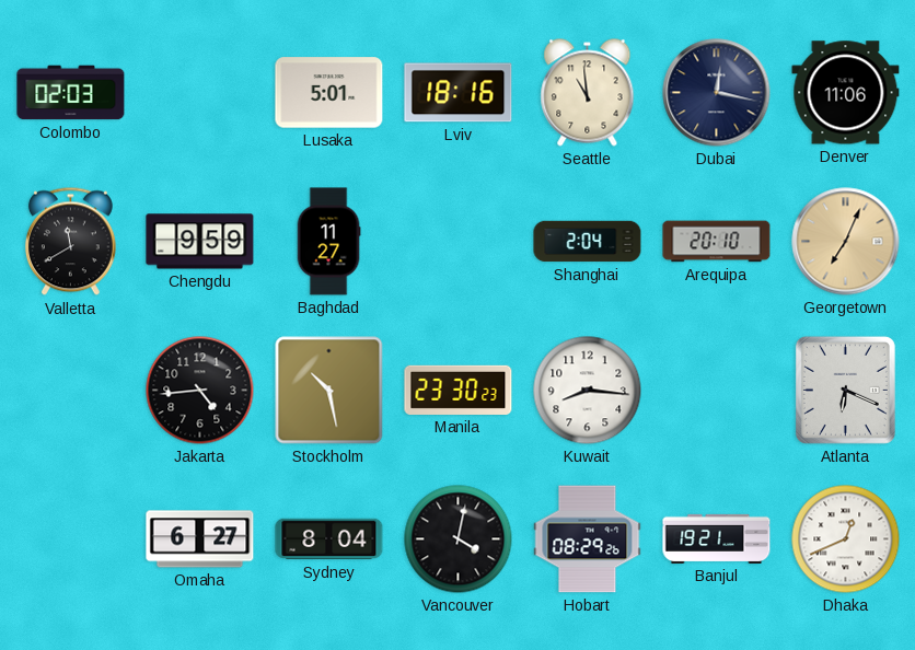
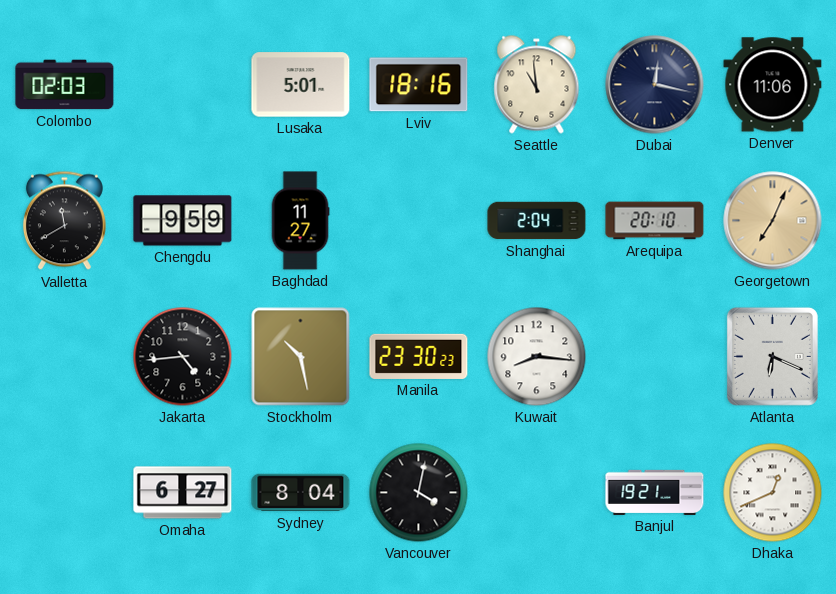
Hobart: 08:29 -> none
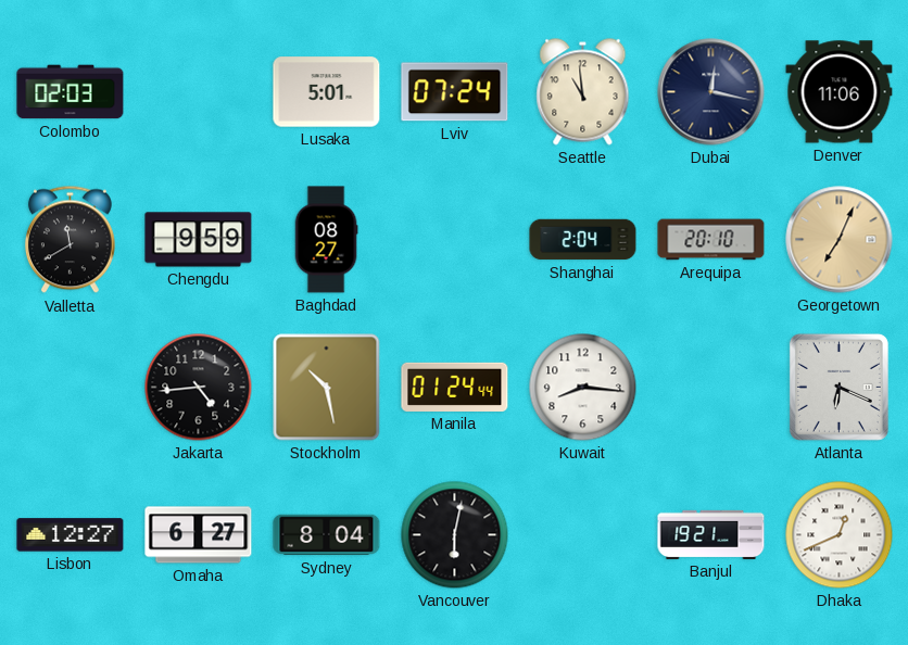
Lviv: 18:16 -> 07:24
Baghdad: 11:27 -> 08:27
Manila: 23:30 -> 01:24
Lisbon: none -> 12:27
Vancouver: 4:02 -> 6:02
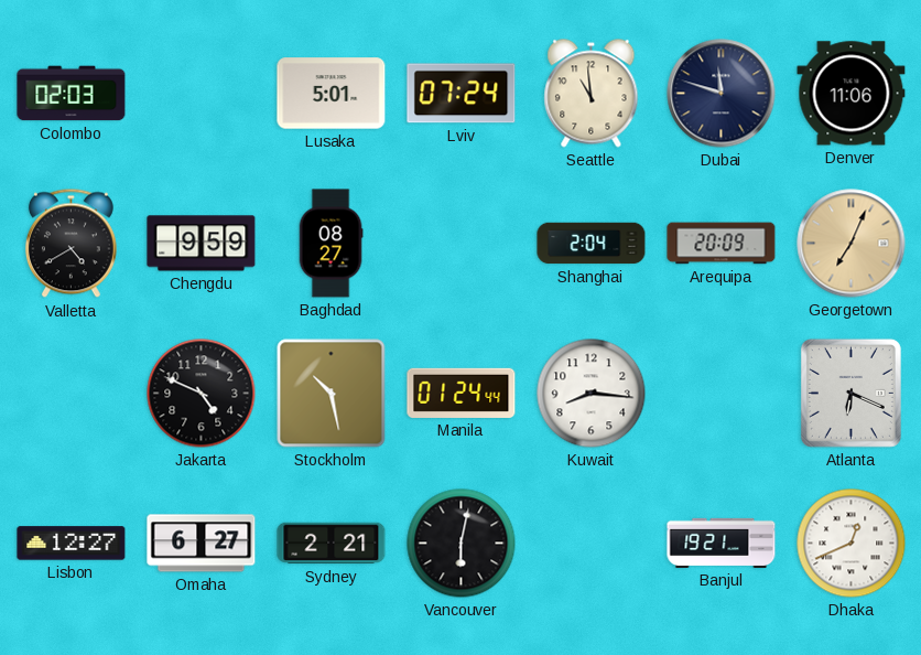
Dubai: 12:17 -> 11:48
Valletta: 11:40 -> 4:40
Arequipa: 20:10 -> 20:09
Jakarta: 4:44 -> 4:49
Sydney: 8:04 -> 2:21
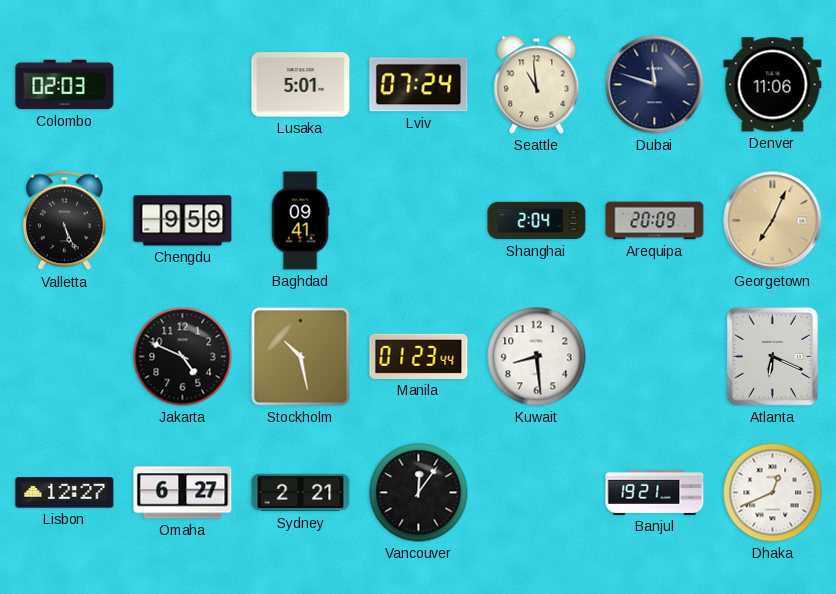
Valletta: 4:40 -> 5:26
Baghdad: 08:27 -> 09:41
Manila: 01:24 -> 01:23
Kuwait: 8:16 -> 8:29
Vancouver: 6:02 -> 12:06
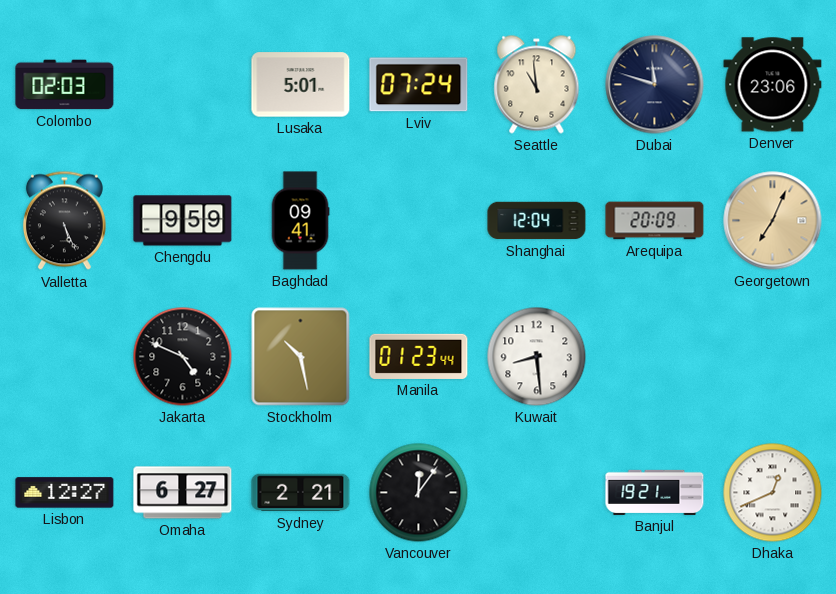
Denver: 11:06 -> 23:06
Shanghai: 2:04 -> 12:04
Atlanta: 6:19 -> none
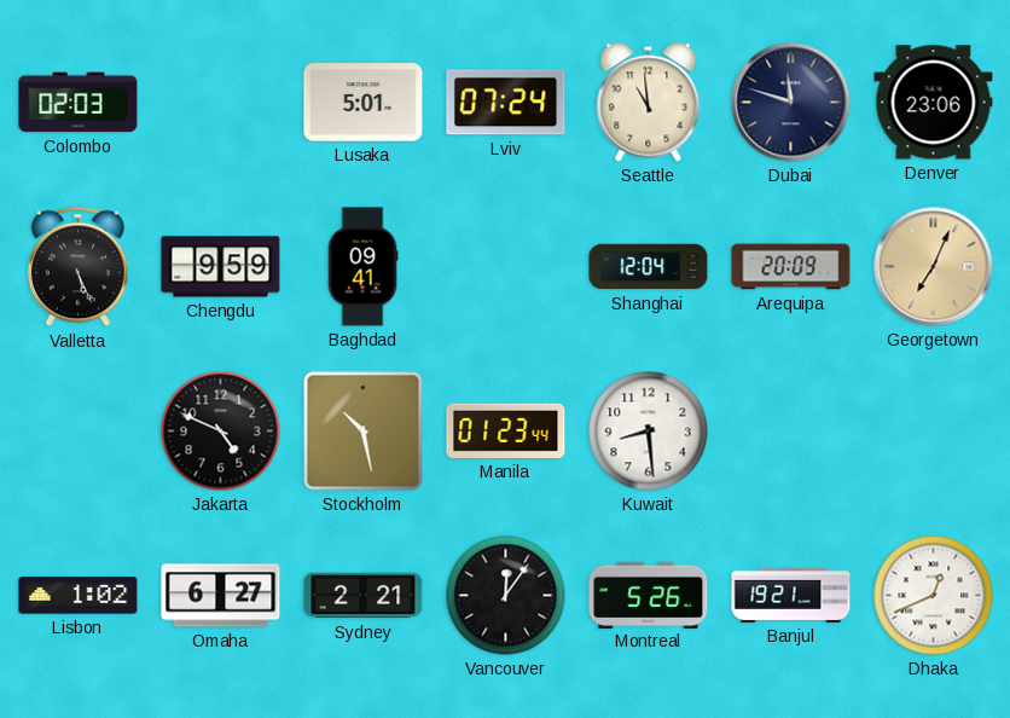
Lisbon: 12:27 -> 1:02
Montreal: none -> 5:26
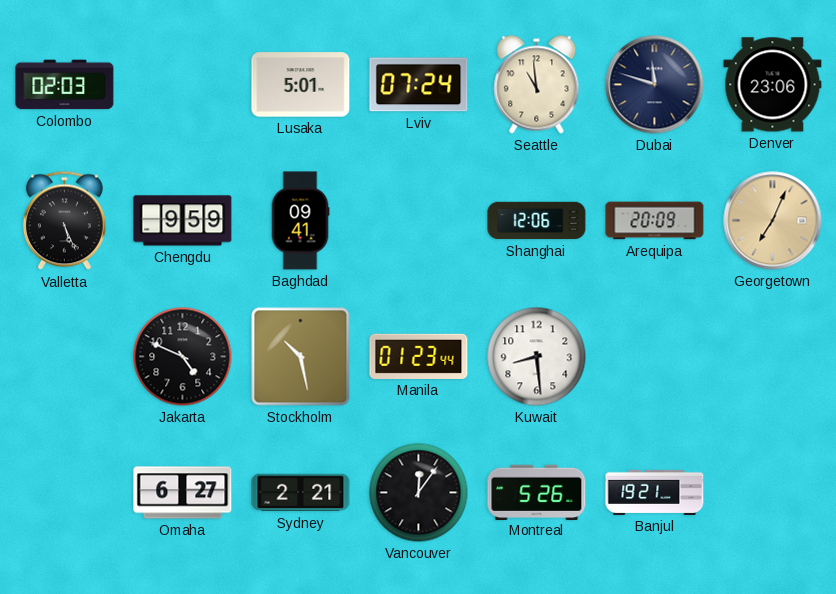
Shanghai: 12:04 -> 12:06
Lisbon: 1:02 -> none
Dhaka: 12:41 -> none
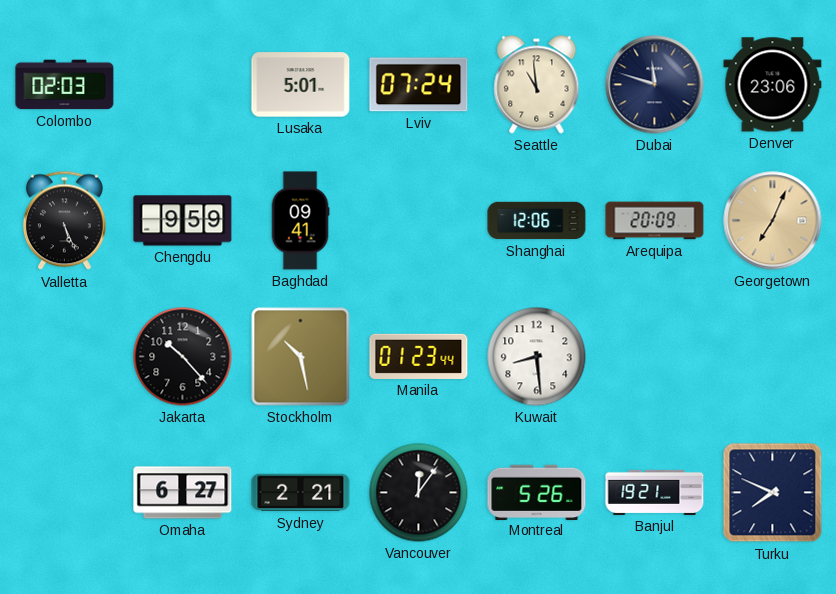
Jakarta: 4:49 -> 10:23
Turku: none -> 7:49
